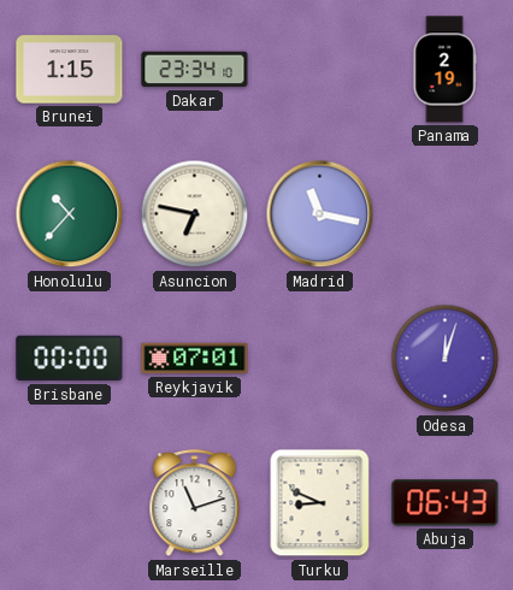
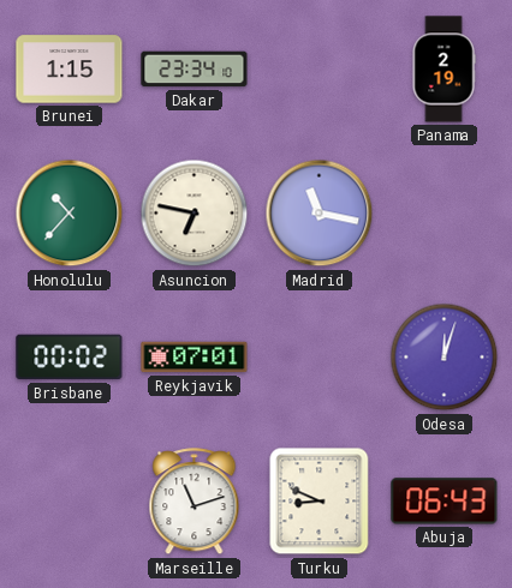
Brisbane: 00:00 -> 00:02
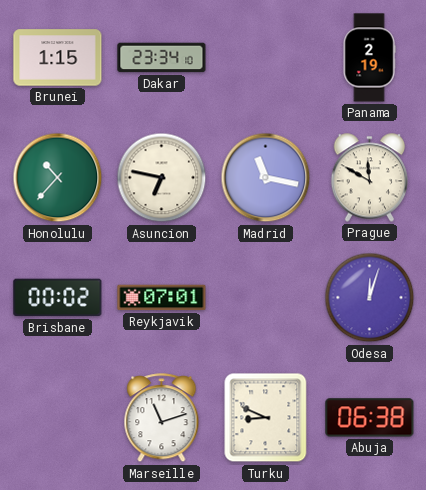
Prague: none -> 11:50
Abuja: 06:43 -> 06:38
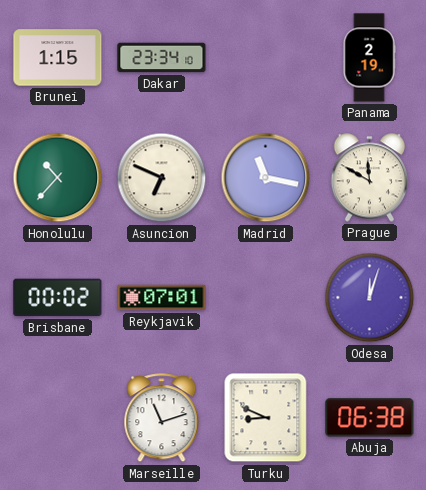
Asuncion: 6:47 -> 6:49
